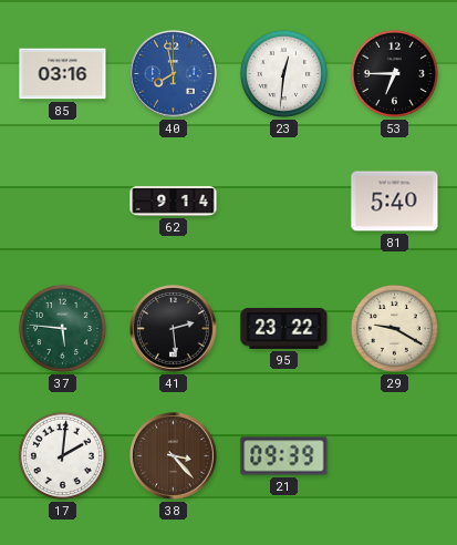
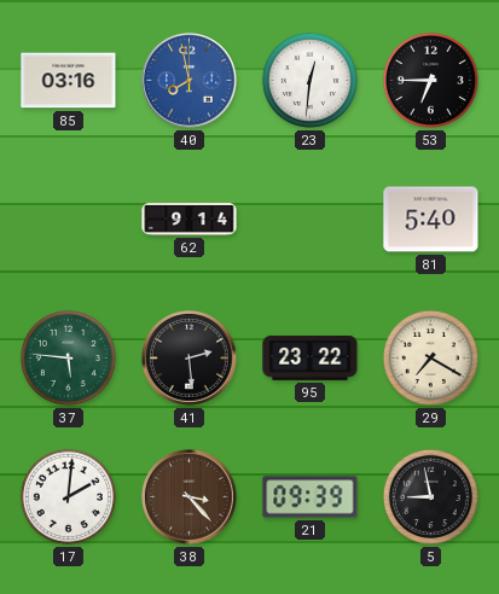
29: 9:20 -> 7:20
5: none -> 8:58
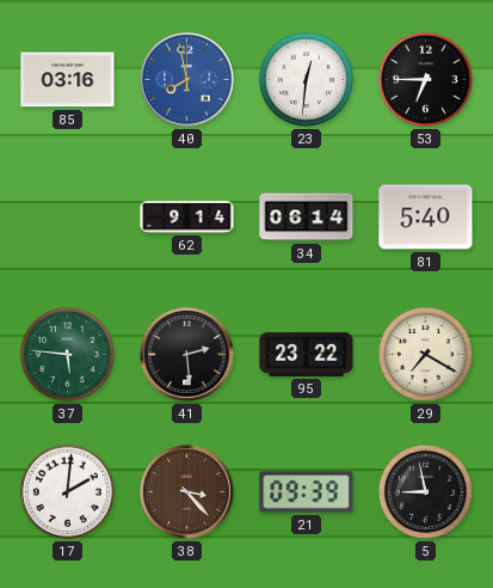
34: none -> 06:14
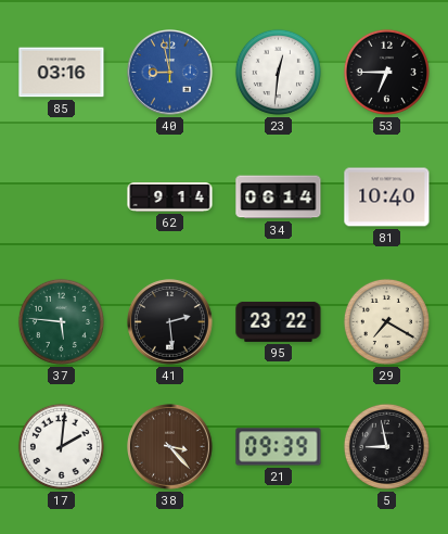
40: 7:58 -> 8:58
81: 5:40 -> 10:40
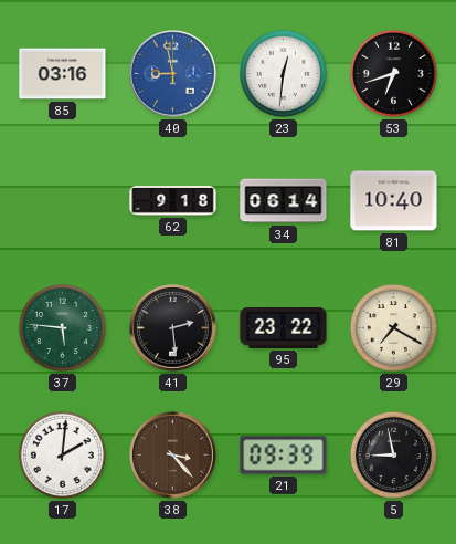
53: 6:45 -> 6:42
62: 9:14 -> 9:18
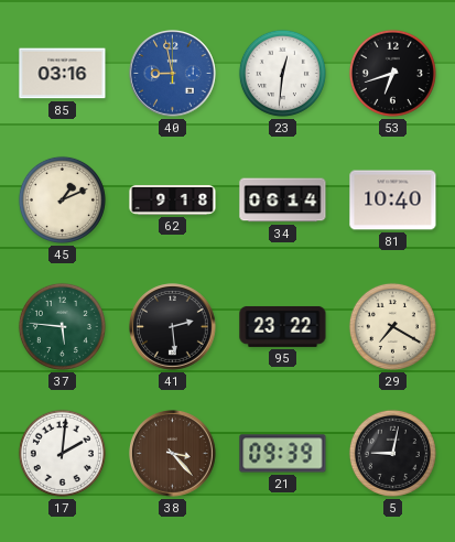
45: none -> 1:11
5: 8:58 -> 9:02
